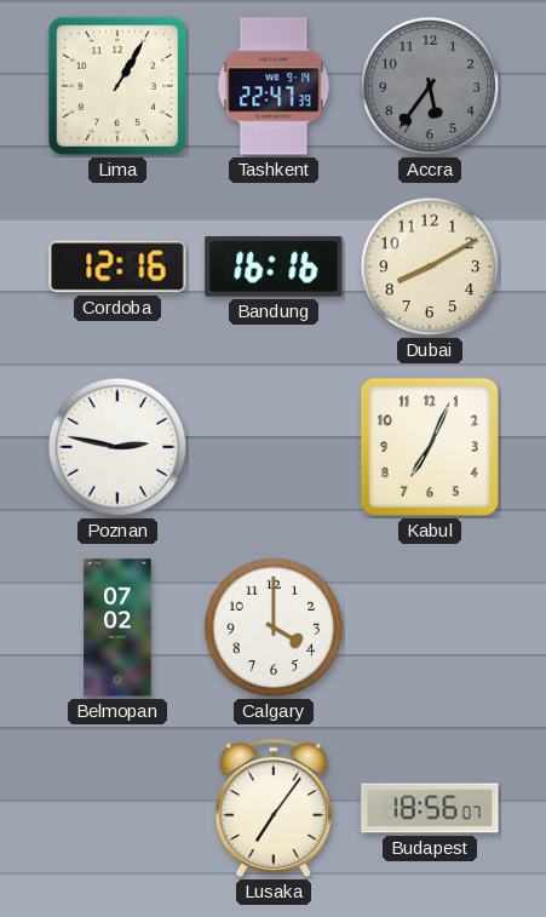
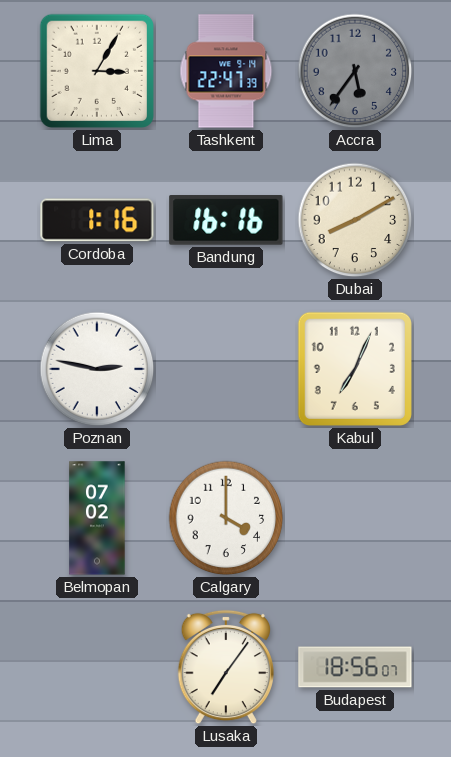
Lima: 1:05 -> 3:05
Cordoba: 12:16 -> 1:16
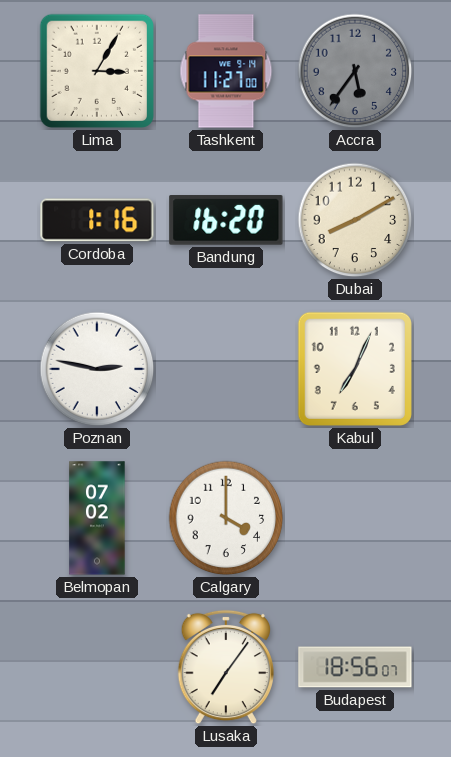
Tashkent: 22:47 -> 11:27
Bandung: 16:16 -> 16:20
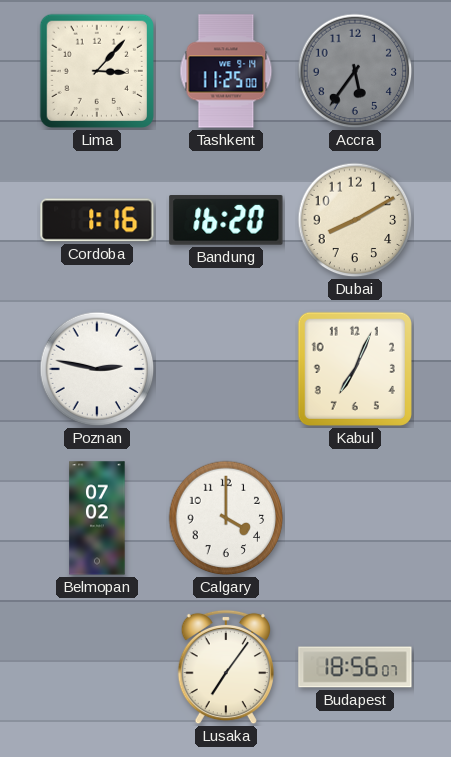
Lima: 3:05 -> 3:07
Tashkent: 11:27 -> 11:25
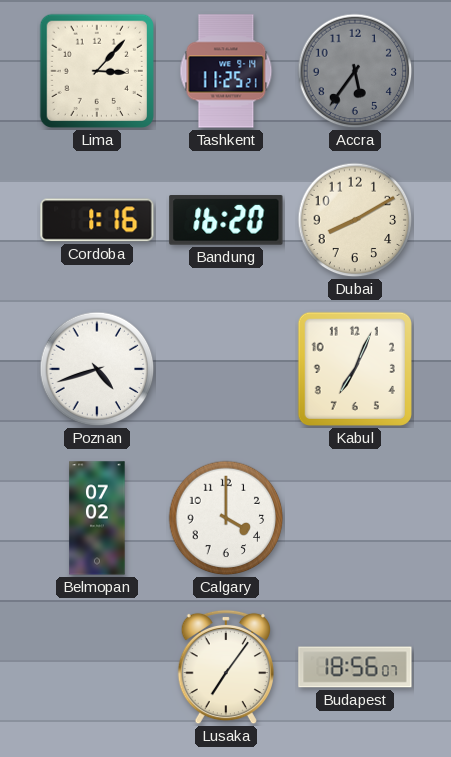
Tashkent: 11:25:00 -> 11:25:21
Poznan: 2:47 -> 4:42
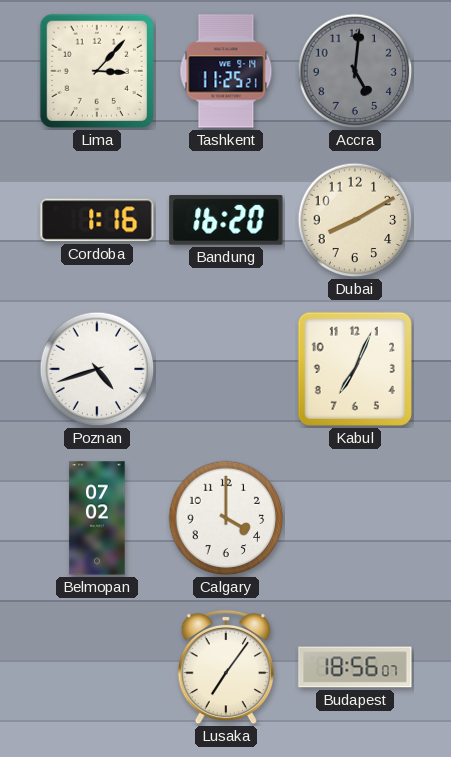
Accra: 5:36 -> 5:01
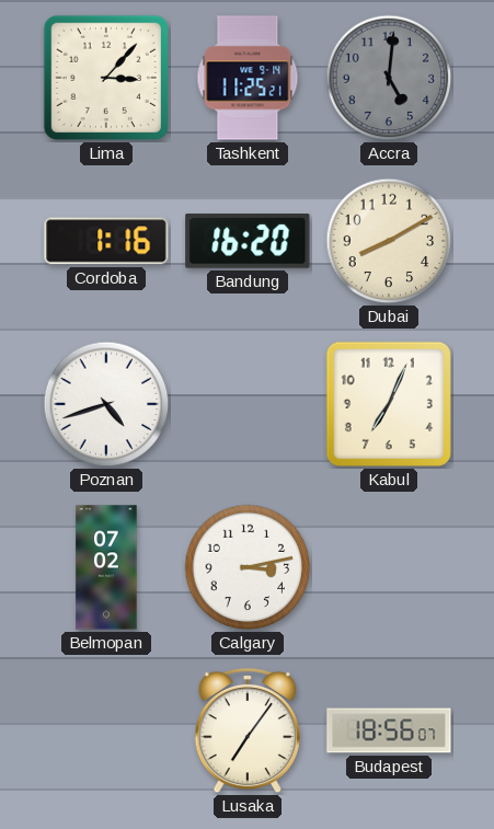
Calgary: 4:00 -> 3:13
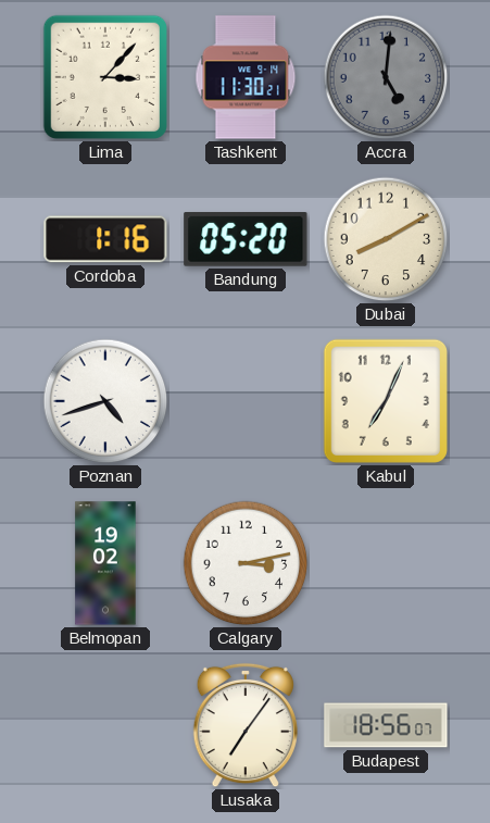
Tashkent: 11:25 -> 11:30
Bandung: 16:20 -> 05:20
Belmopan: 07:02 -> 19:02
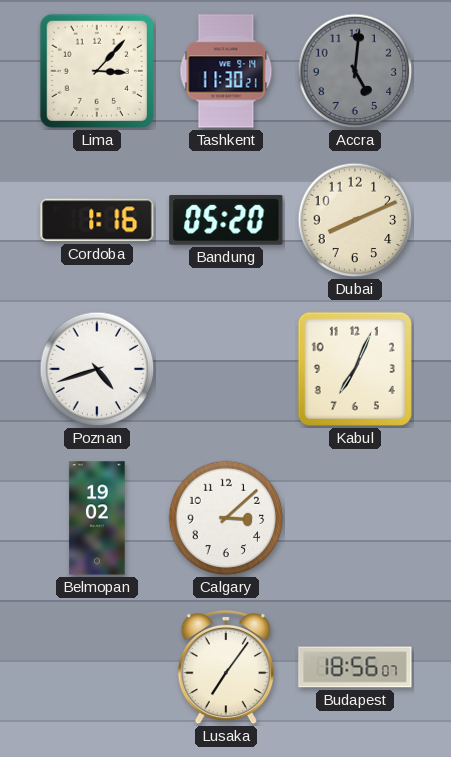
Dubai: 8:10 -> 8:11
Calgary: 3:13 -> 3:08
